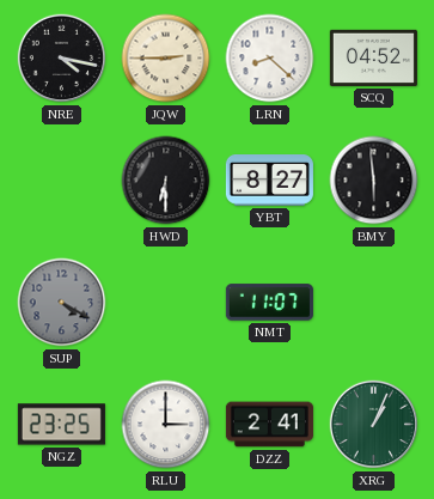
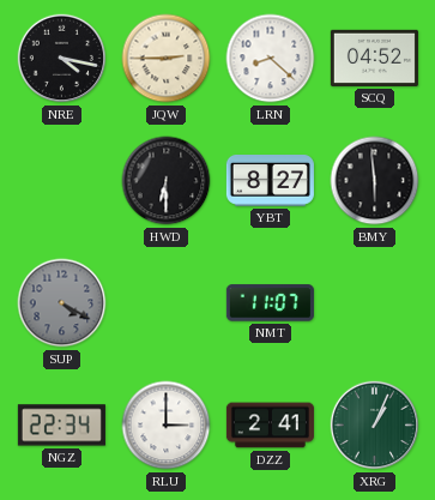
NGZ: 23:25 -> 22:34
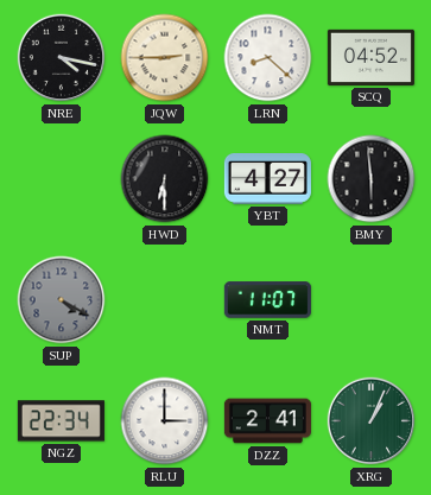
YBT: 8:27 -> 4:27
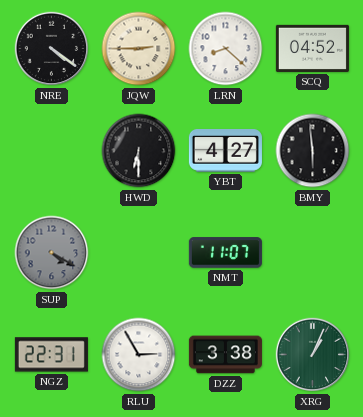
NRE: 4:17 -> 4:21
NGZ: 22:34 -> 22:31
RLU: 3:00 -> 2:55
DZZ: 2:41 -> 3:38
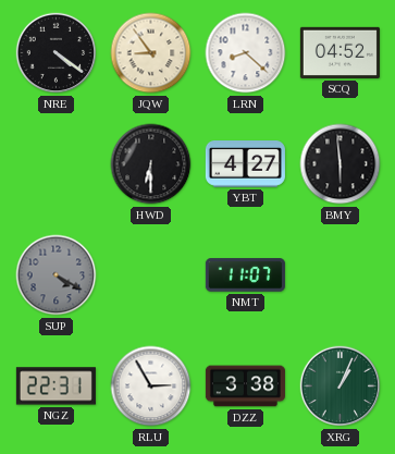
JQW: 2:45 -> 8:54
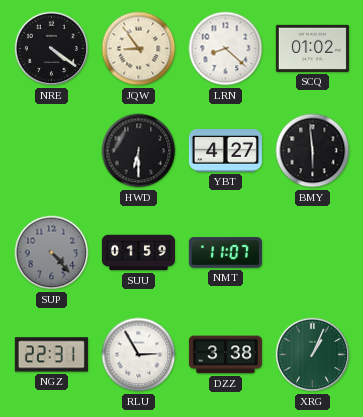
SCQ: 04:52 -> 01:02
SUP: 4:20 -> 4:23
SUU: none -> 01:59
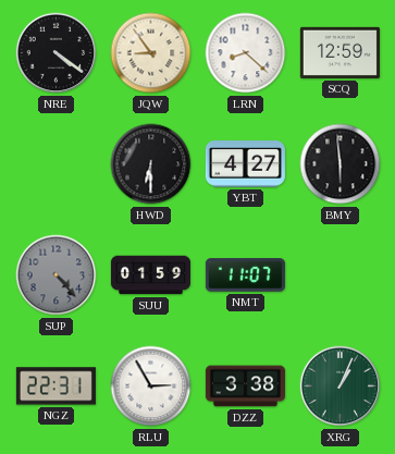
SCQ: 01:02 -> 12:59
